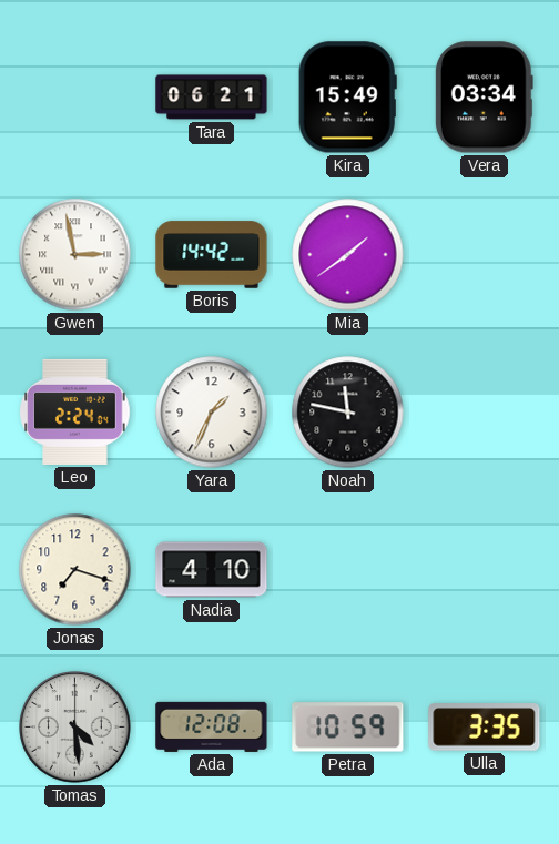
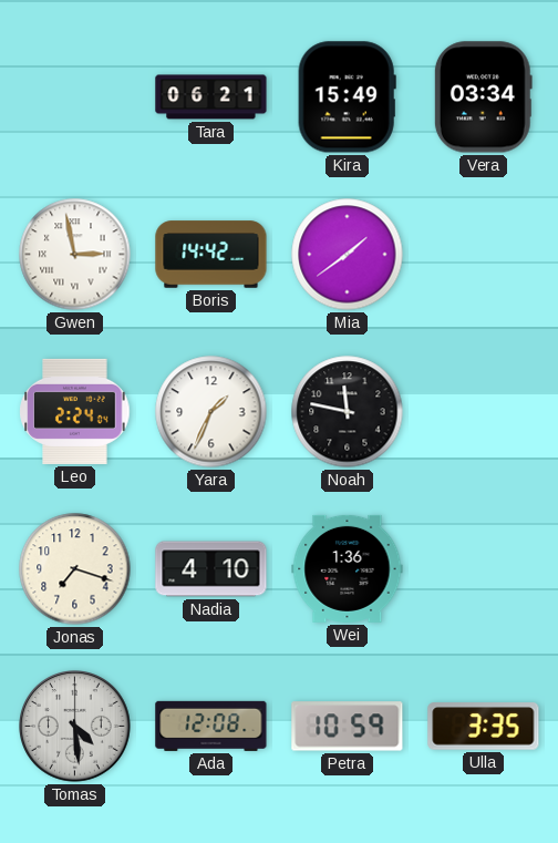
Wei: none -> 1:36
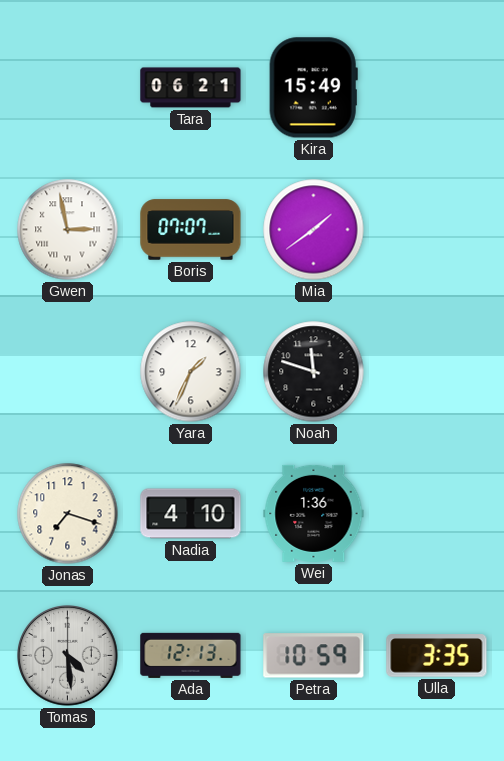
Vera: 03:34 -> none
Boris: 14:42 -> 07:07
Leo: 2:24 -> none
Noah: 11:47 -> 11:48
Ada: 12:08 -> 12:13
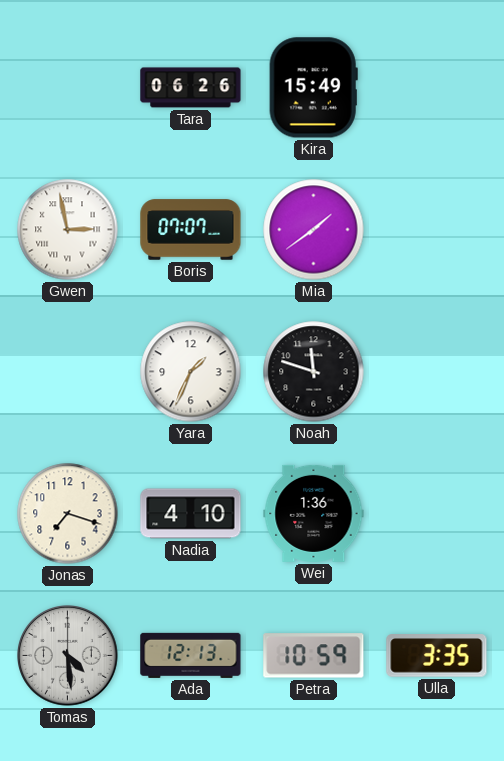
Tara: 06:21 -> 06:26
